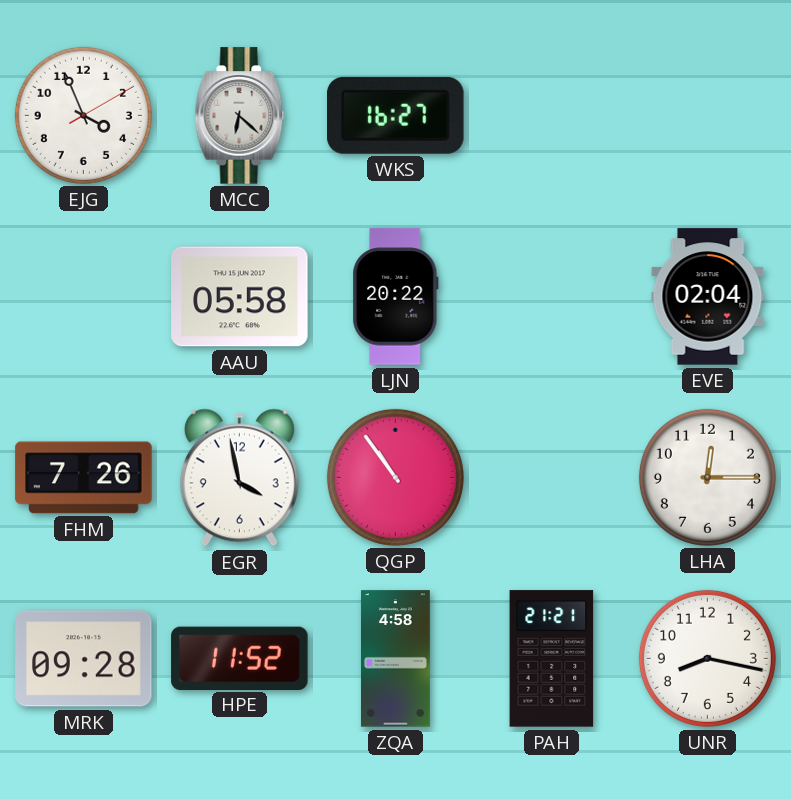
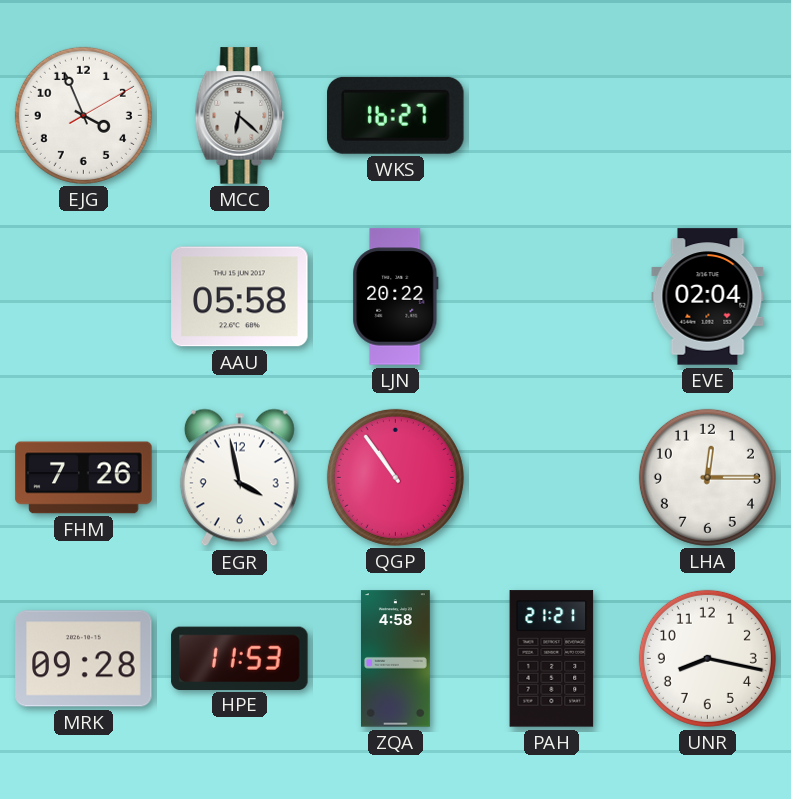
HPE: 11:52 -> 11:53
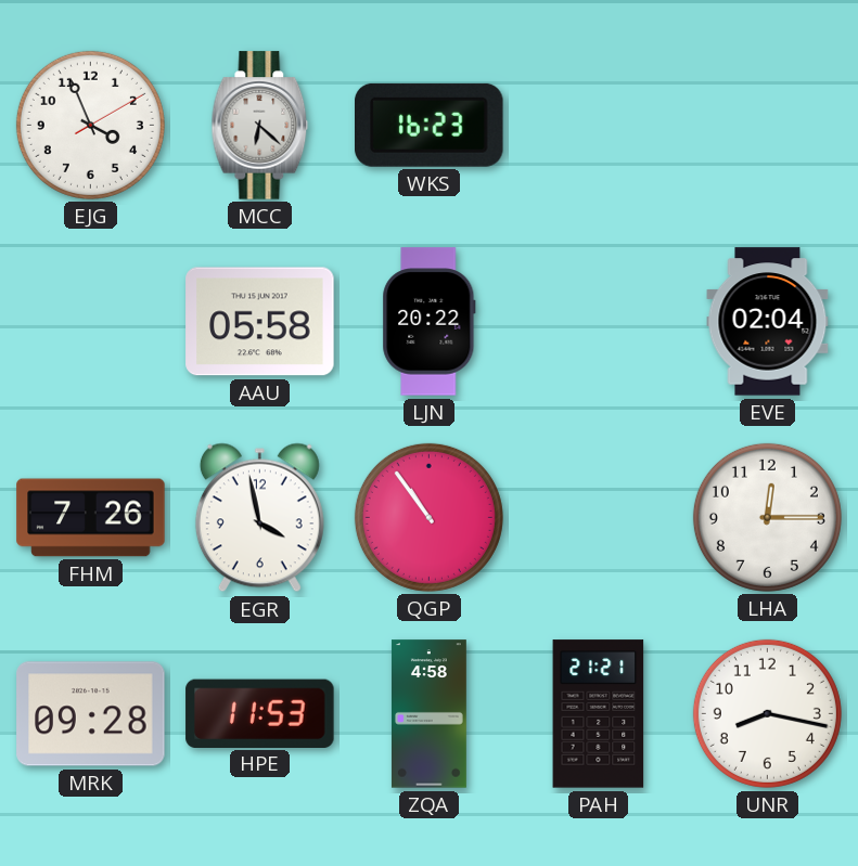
WKS: 16:27 -> 16:23
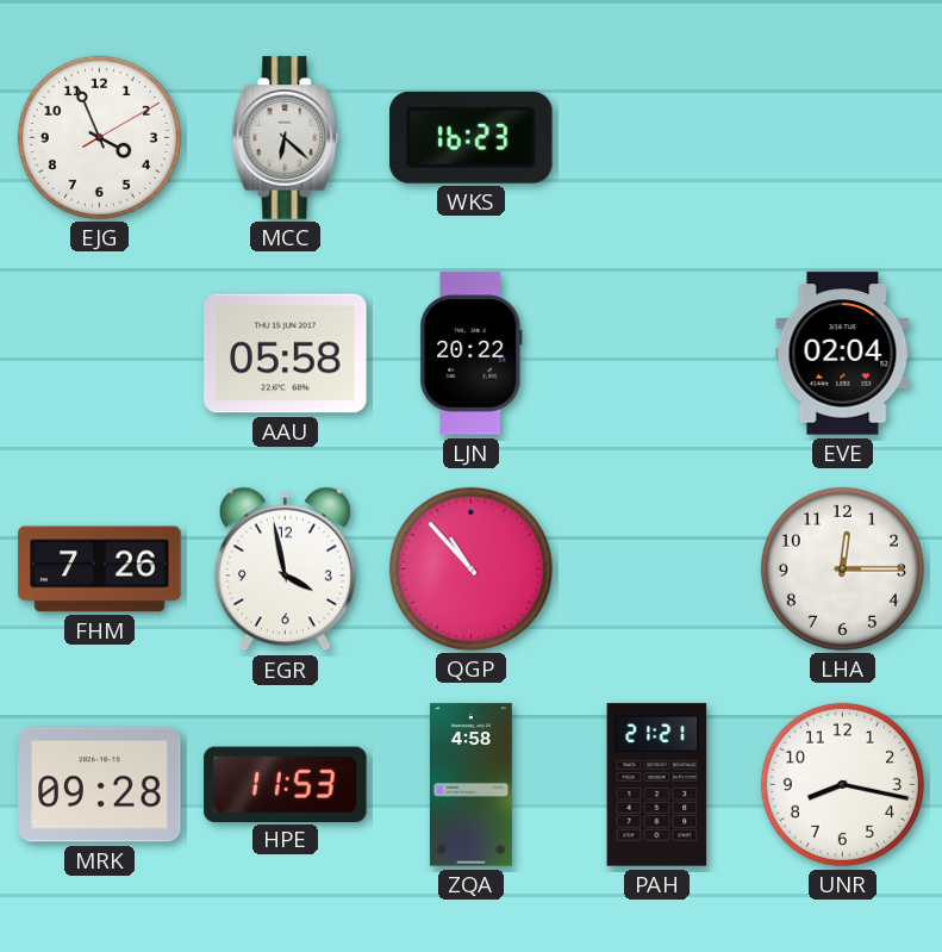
QGP: 10:54 -> 10:53
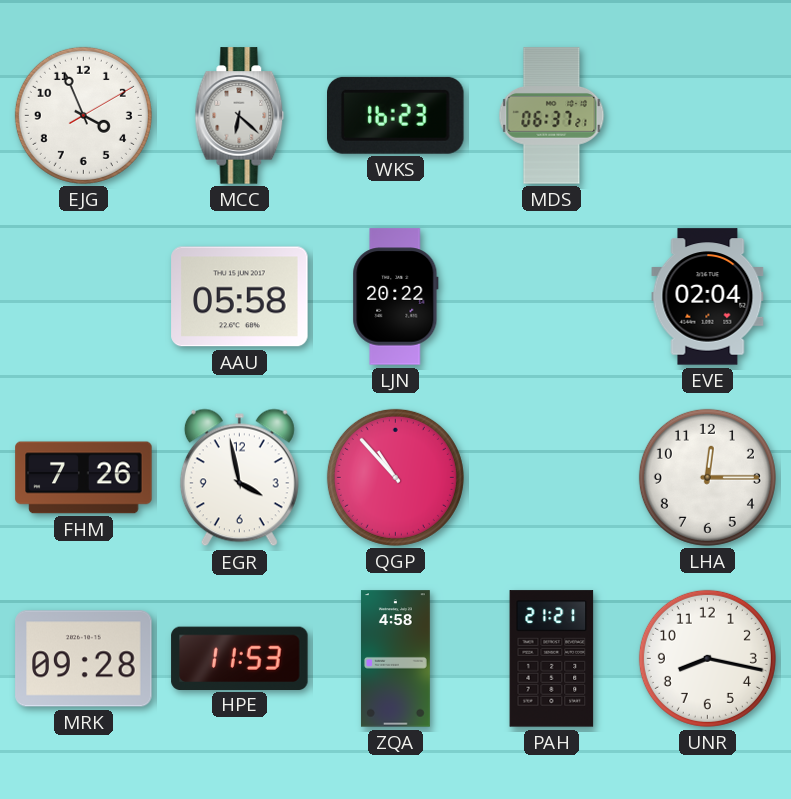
MDS: none -> 06:37
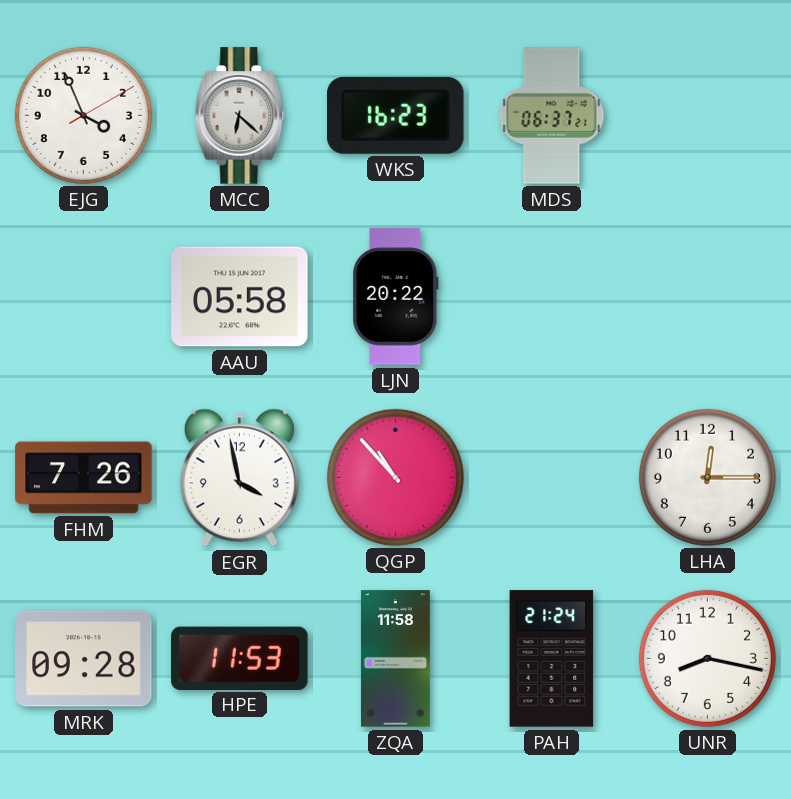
EVE: 02:04 -> none
ZQA: 4:58 -> 11:58
PAH: 21:21 -> 21:24
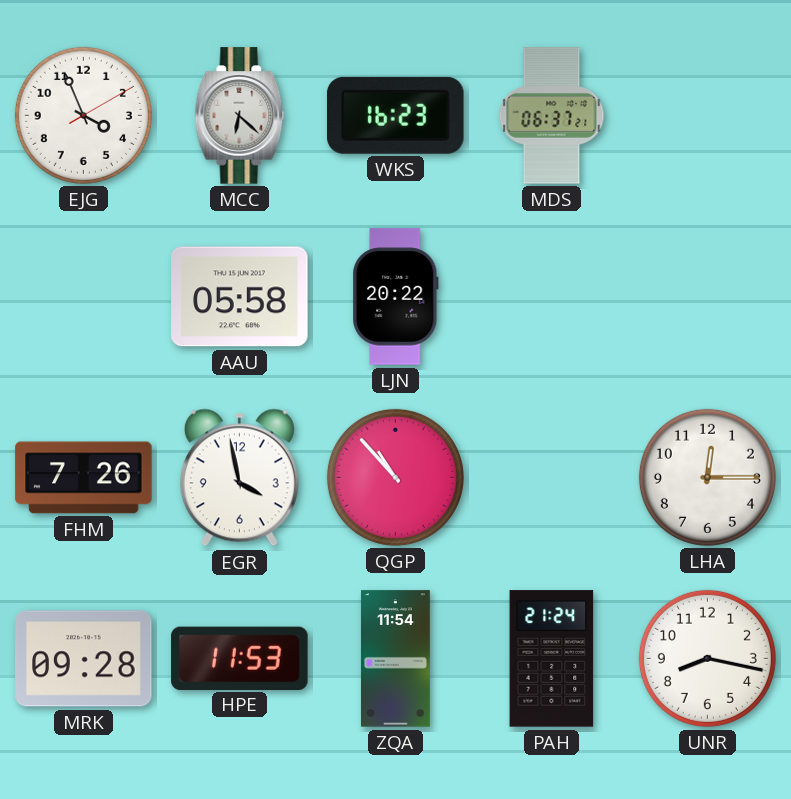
ZQA: 11:58 -> 11:54
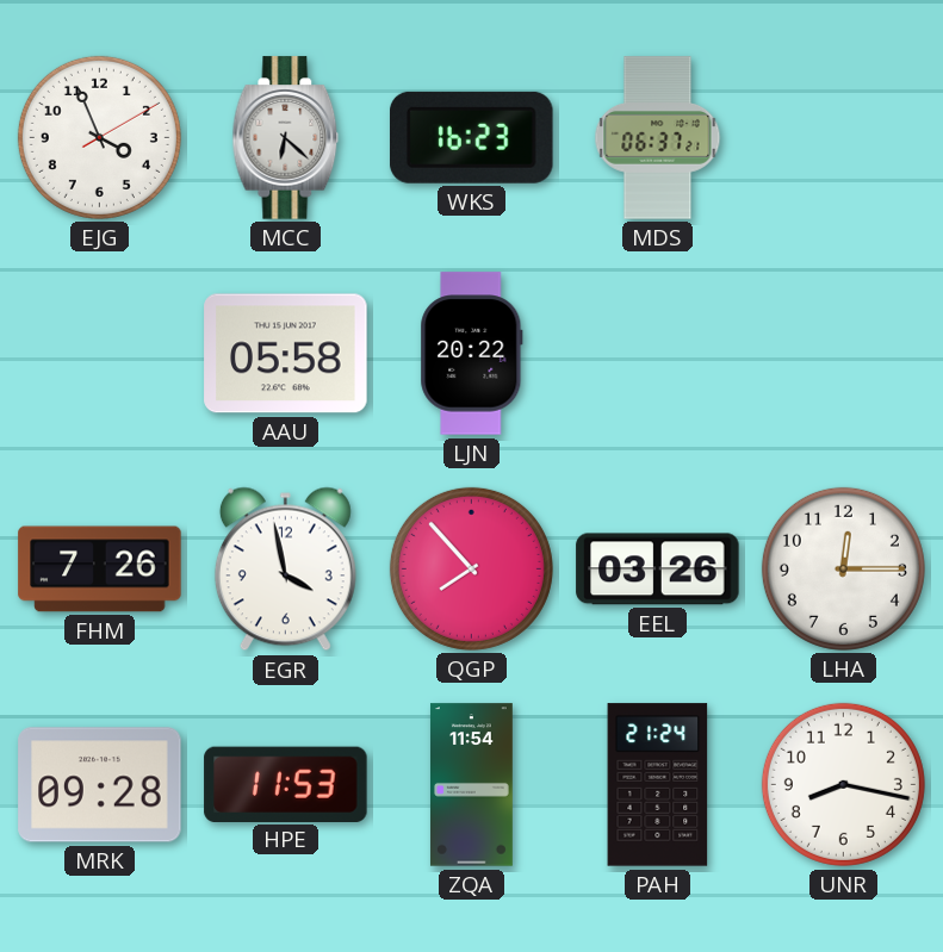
QGP: 10:53 -> 7:53
EEL: none -> 03:26
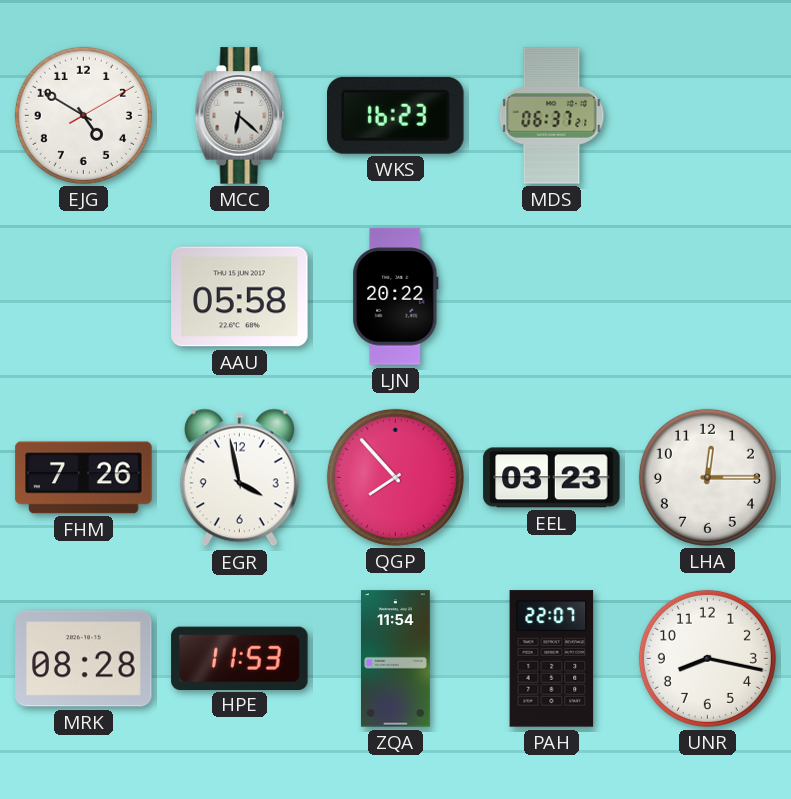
EJG: 3:56 -> 4:50
EEL: 03:26 -> 03:23
MRK: 09:28 -> 08:28
PAH: 21:24 -> 22:07
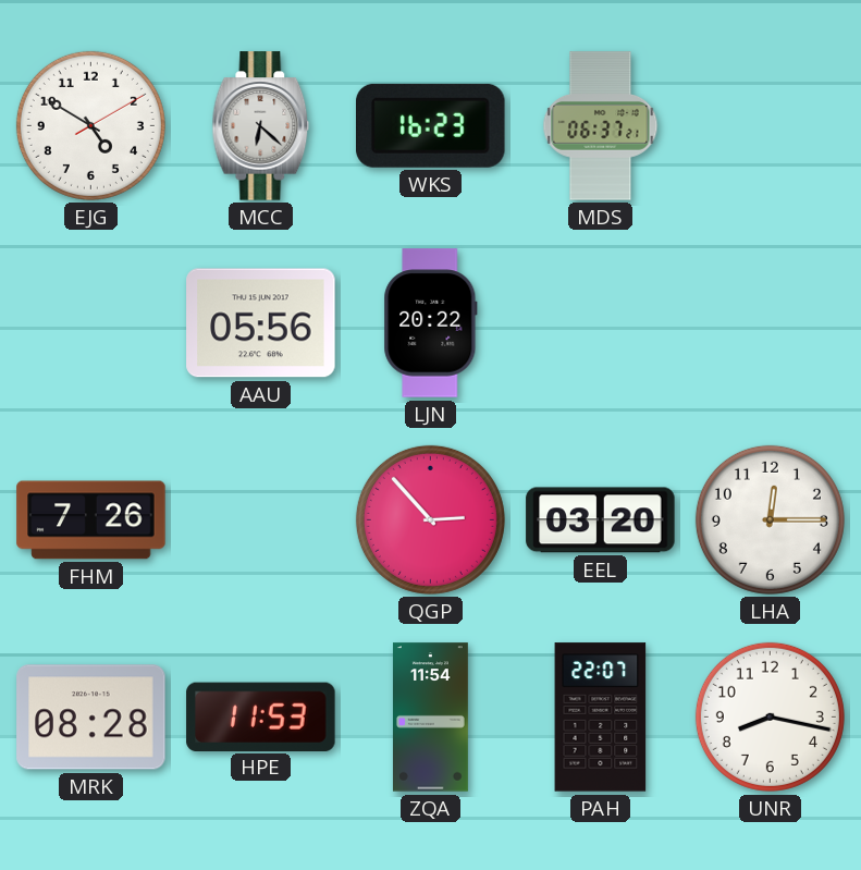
AAU: 05:58 -> 05:56
EGR: 3:58 -> none
QGP: 7:53 -> 2:53
EEL: 03:23 -> 03:20
